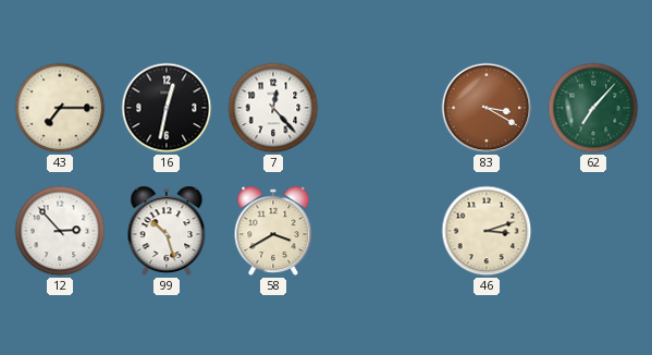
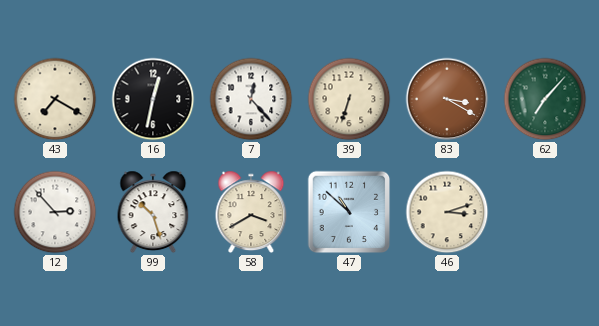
43: 7:15 -> 7:20
39: none -> 6:33
47: none -> 10:52
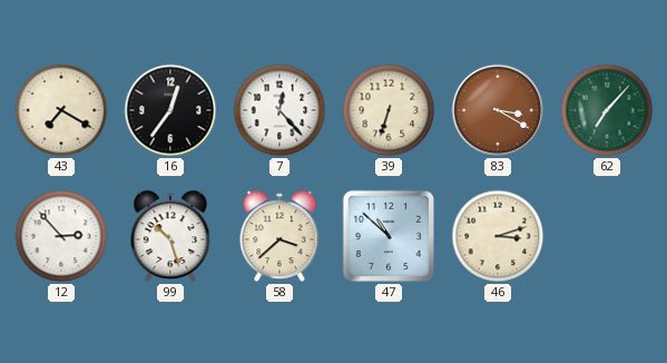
16: 12:32 -> 12:36
58: 3:40 -> 3:38
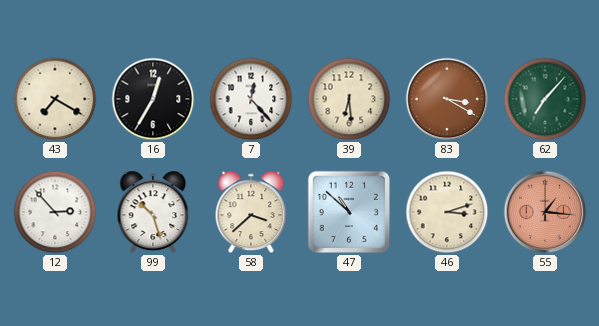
16: 12:36 -> 12:35
39: 6:33 -> 6:29
55: none -> 1:16
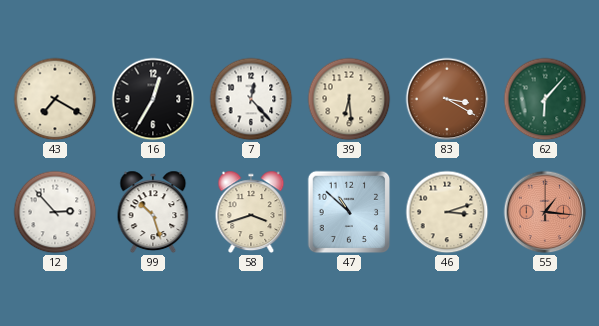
62: 7:07 -> 6:07
58: 3:38 -> 3:42
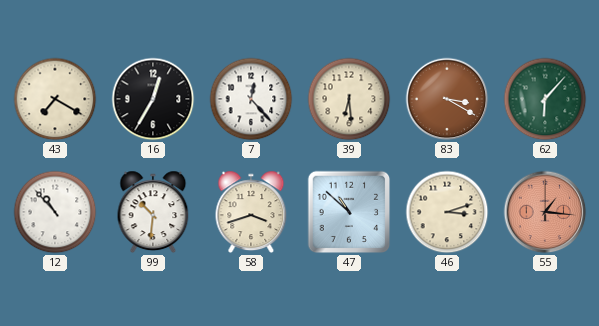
12: 2:53 -> 10:53
99: 10:27 -> 10:31
